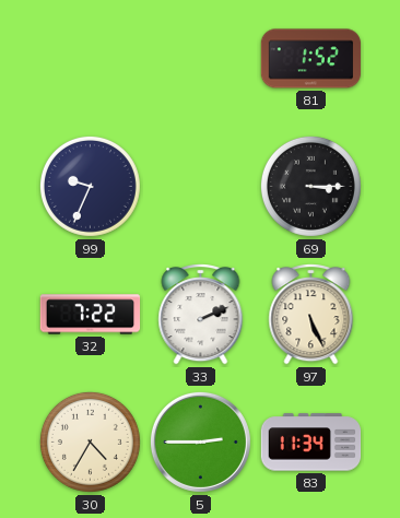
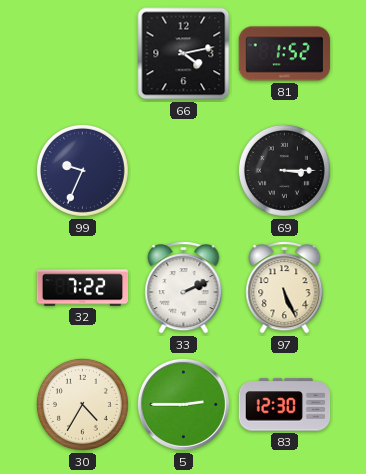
66: none -> 4:13
83: 11:34 -> 12:30
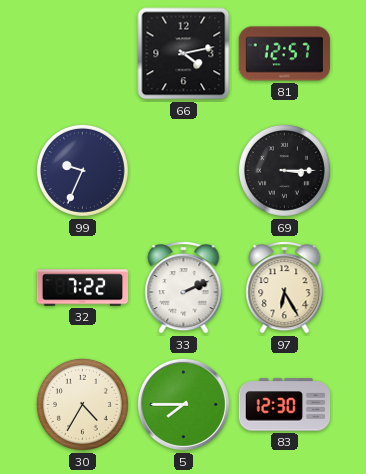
81: 1:52 -> 12:57
97: 5:26 -> 6:25
5: 2:45 -> 7:45
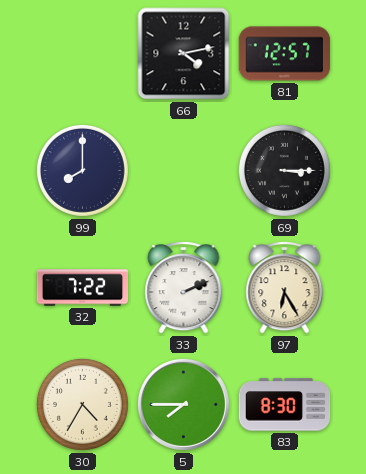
99: 9:34 -> 8:00
83: 12:30 -> 8:30
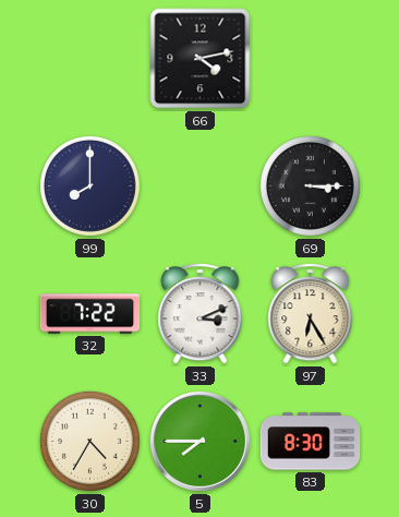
81: 12:57 -> none
33: 2:11 -> 3:11
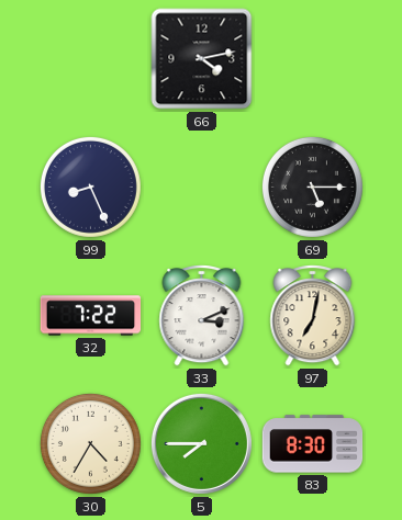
99: 8:00 -> 8:26
69: 3:15 -> 5:15
97: 6:25 -> 7:02
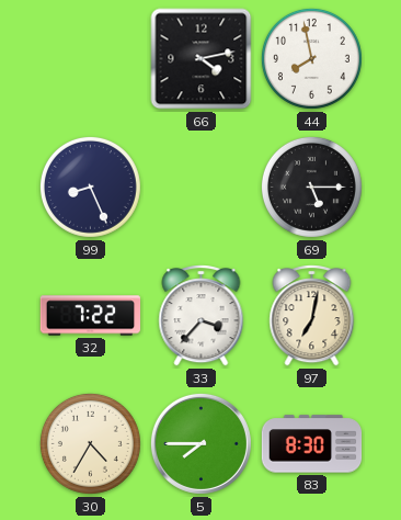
44: none -> 7:58
33: 3:11 -> 3:37
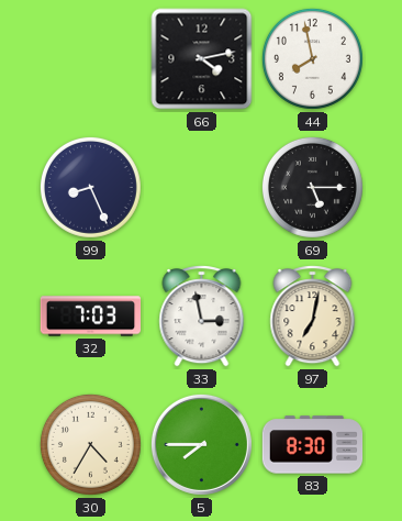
32: 7:22 -> 7:03
33: 3:37 -> 2:58
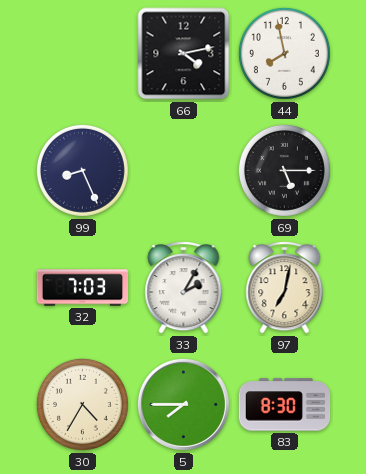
33: 2:58 -> 2:05
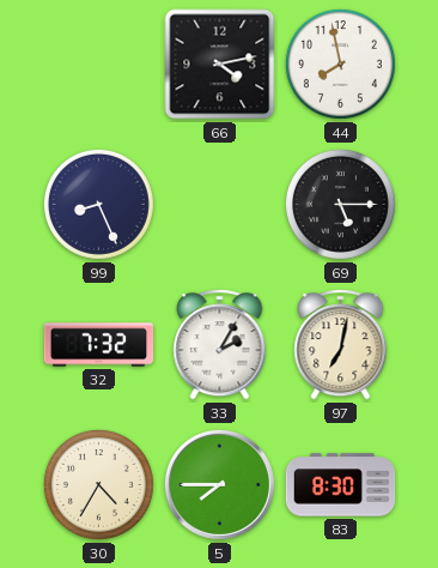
32: 7:03 -> 7:32
